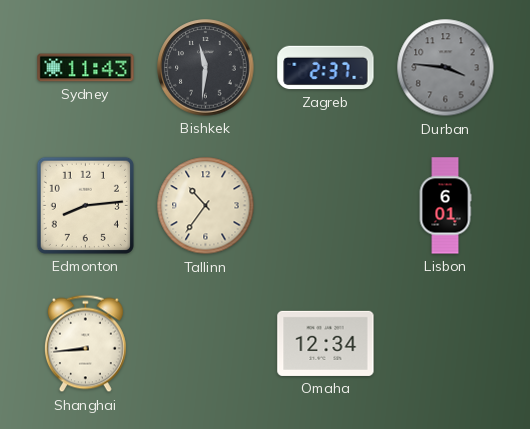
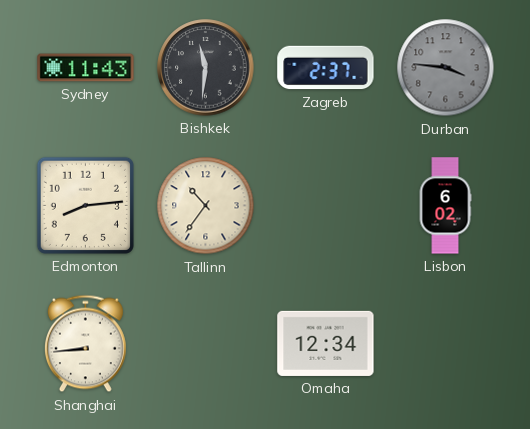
Lisbon: 6:01 -> 6:02
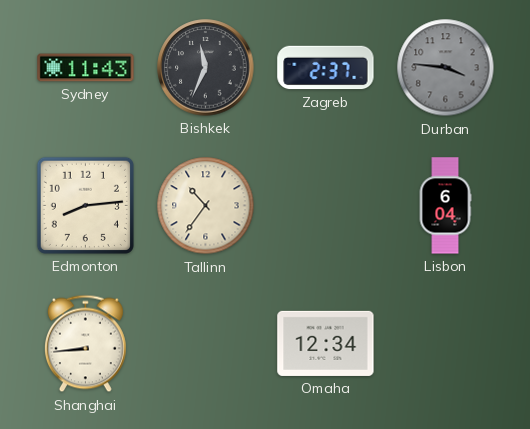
Bishkek: 11:31 -> 11:34
Lisbon: 6:02 -> 6:04
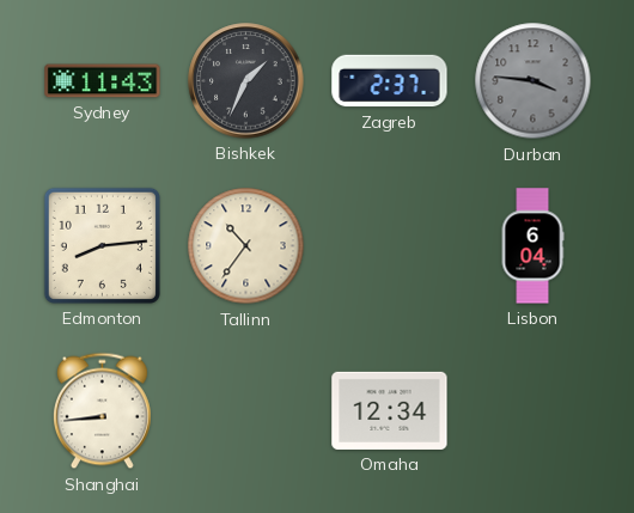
Bishkek: 11:34 -> 1:34
